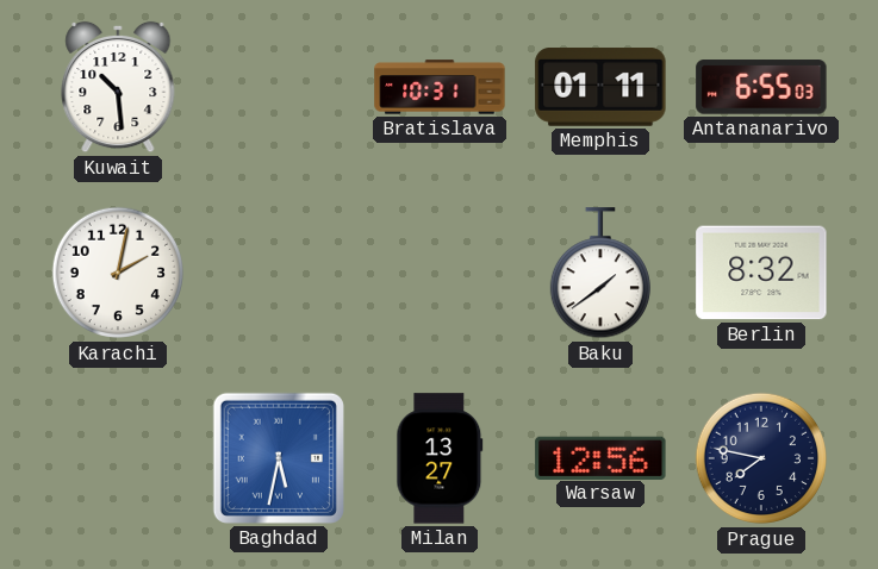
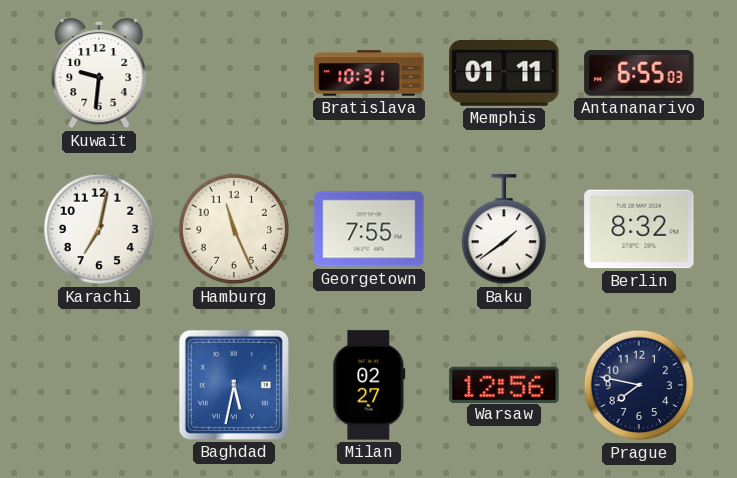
Kuwait: 10:29 -> 9:31
Karachi: 2:02 -> 7:02
Hamburg: none -> 11:26
Georgetown: none -> 7:55
Milan: 13:27 -> 02:27
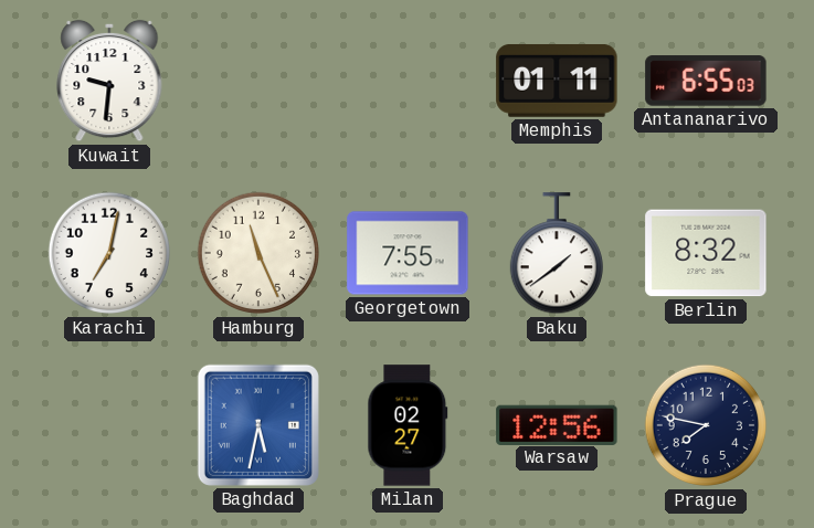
Bratislava: 10:31 -> none
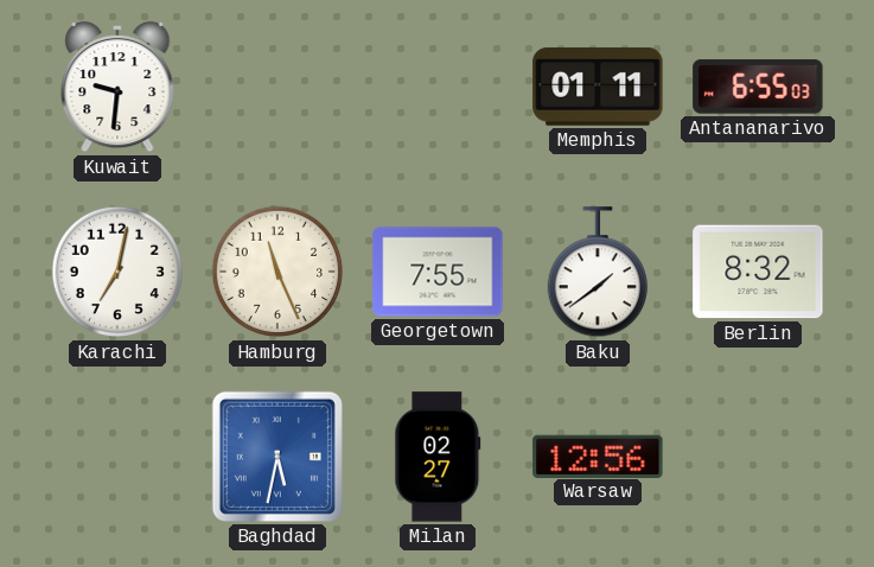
Prague: 7:47 -> none
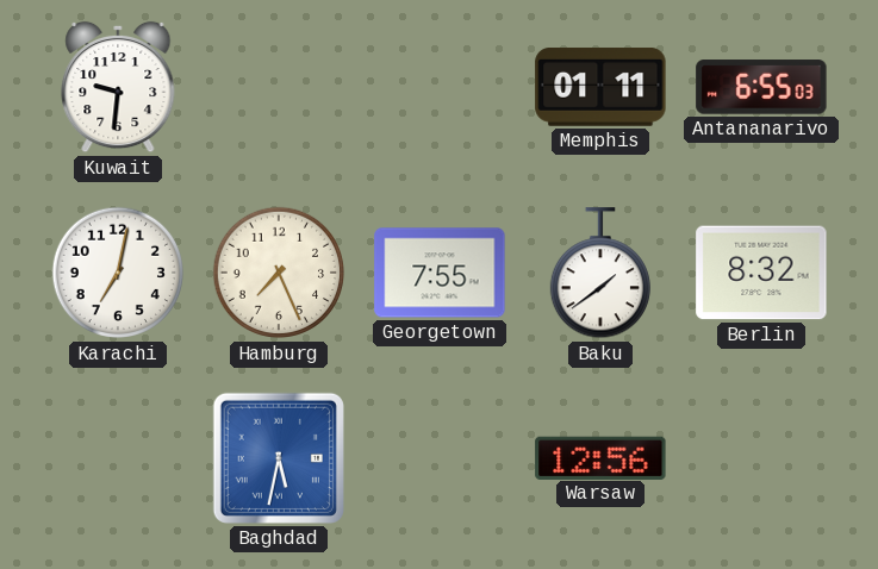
Hamburg: 11:26 -> 7:26
Milan: 02:27 -> none
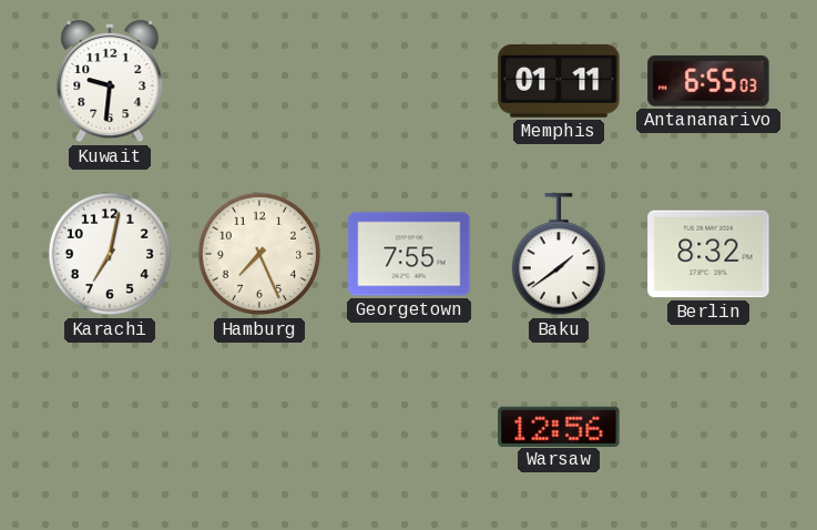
Baghdad: 5:32 -> none
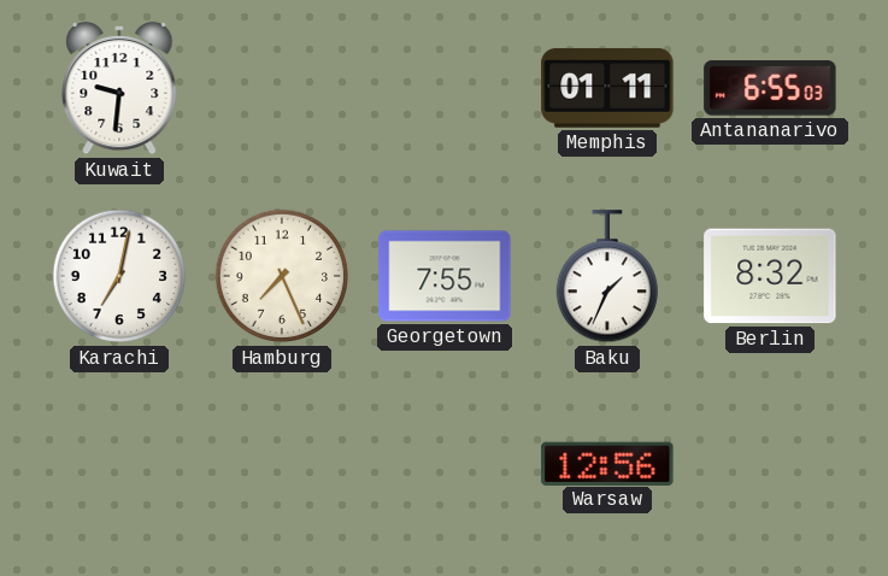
Baku: 1:39 -> 1:34
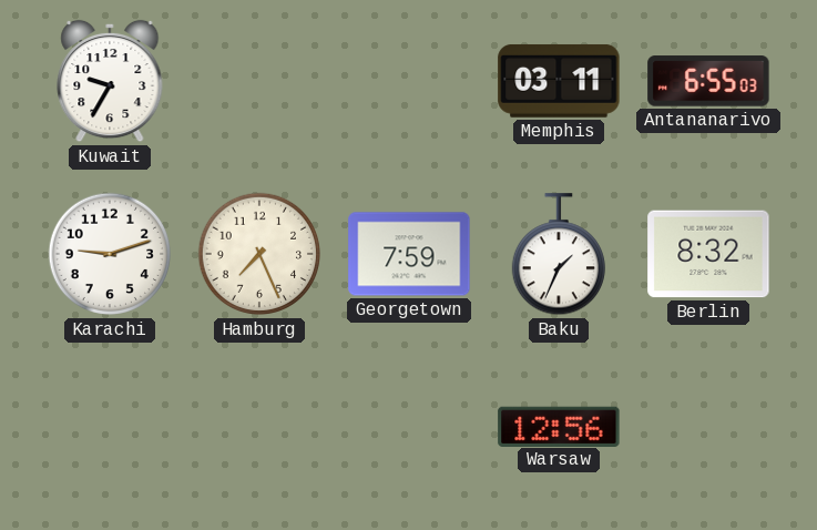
Kuwait: 9:31 -> 9:35
Memphis: 01:11 -> 03:11
Karachi: 7:02 -> 9:12
Georgetown: 7:55 -> 7:59
